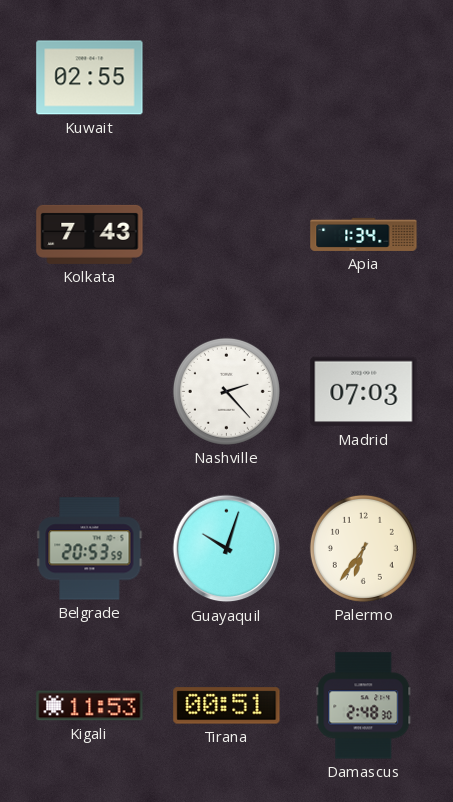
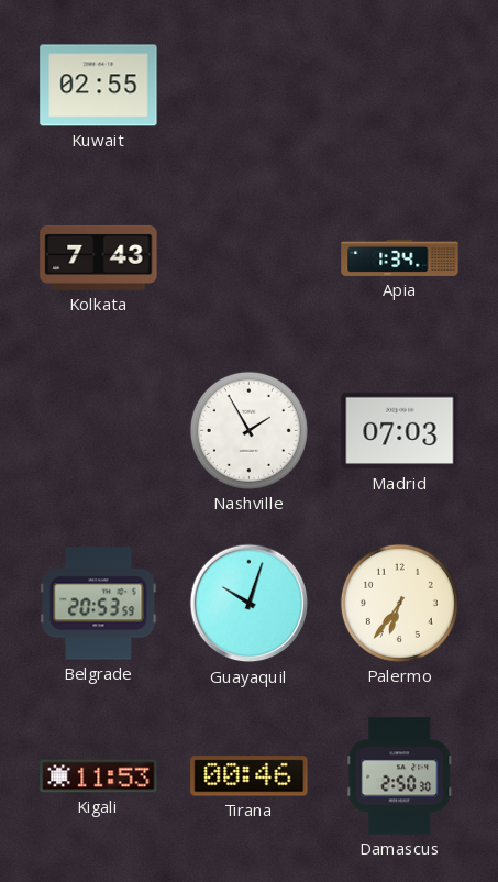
Nashville: 2:23 -> 1:55
Tirana: 00:51 -> 00:46
Damascus: 2:48 -> 2:50
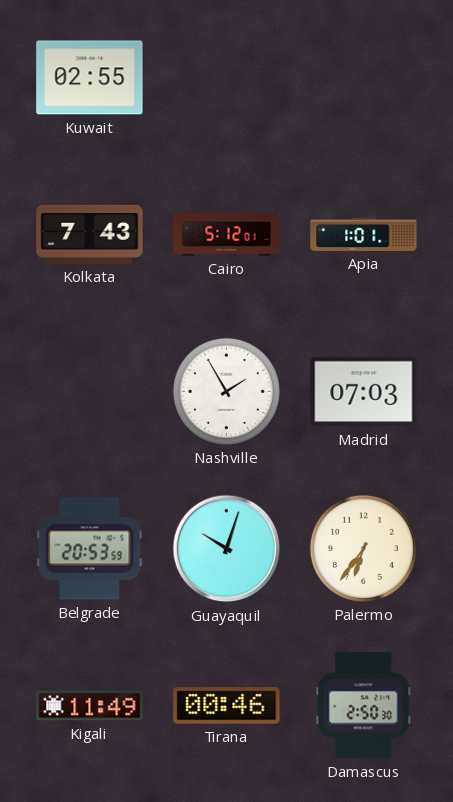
Cairo: none -> 5:12
Apia: 1:34 -> 1:01
Kigali: 11:53 -> 11:49
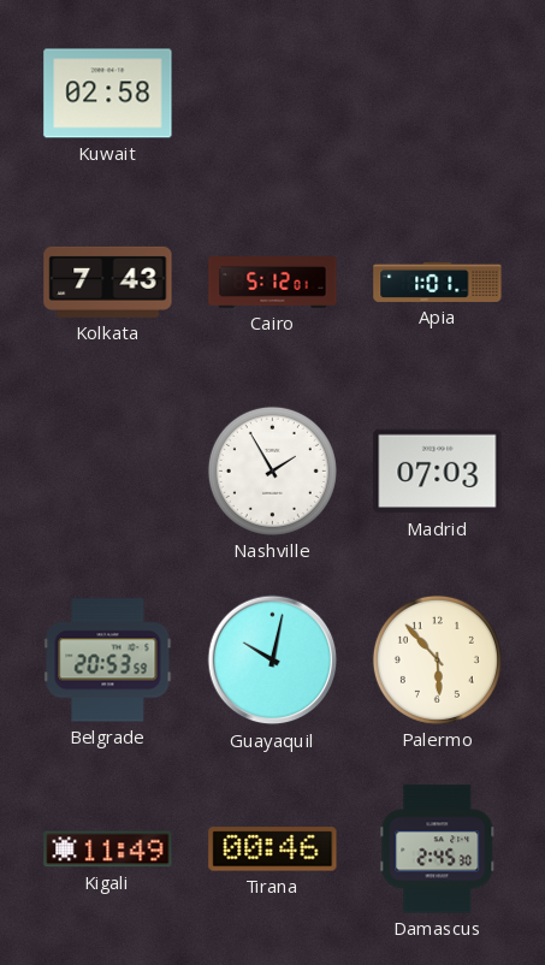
Kuwait: 02:55 -> 02:58
Guayaquil: 10:03 -> 10:02
Palermo: 6:36 -> 5:53
Damascus: 2:50 -> 2:45
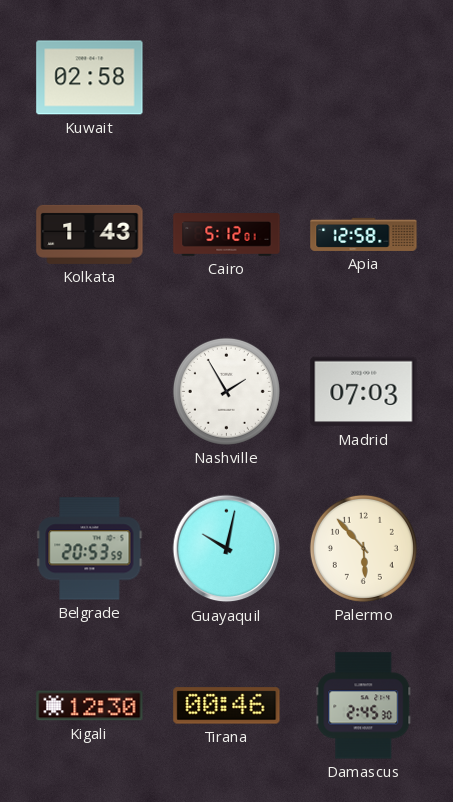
Kolkata: 7:43 -> 1:43
Apia: 1:01 -> 12:58
Kigali: 11:49 -> 12:30
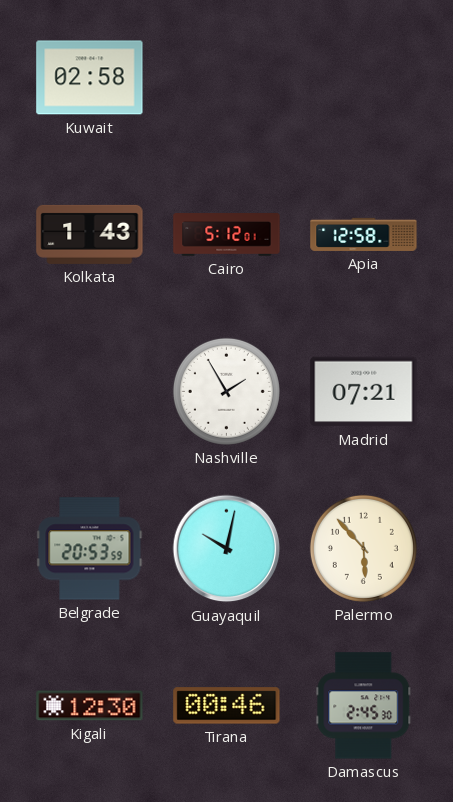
Madrid: 07:03 -> 07:21
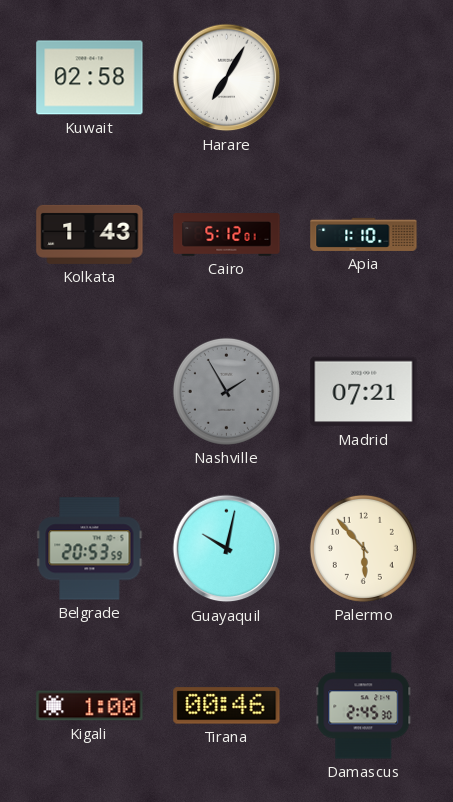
Harare: none -> 7:05
Apia: 12:58 -> 1:10
Nashville dial: white -> grey
Kigali: 12:30 -> 1:00
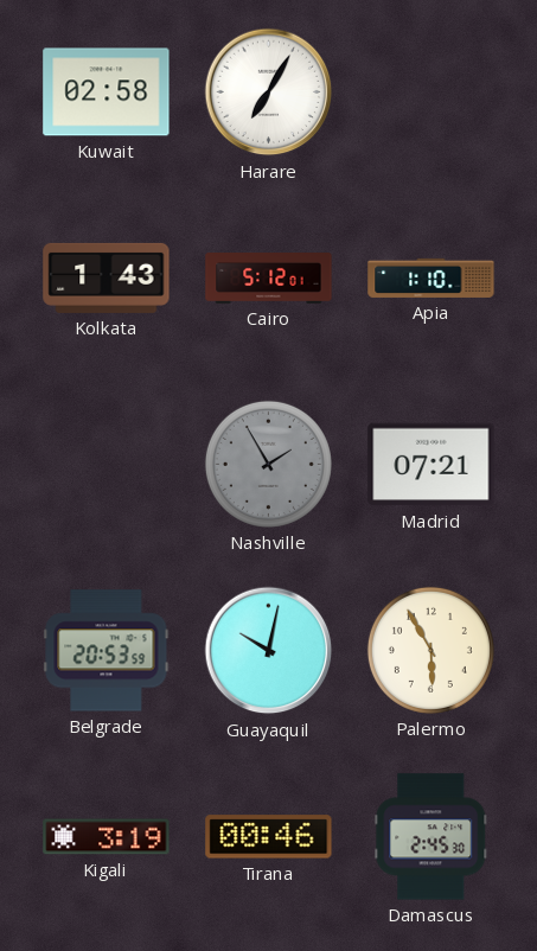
Palermo: 5:53 -> 5:55
Kigali: 1:00 -> 3:19
